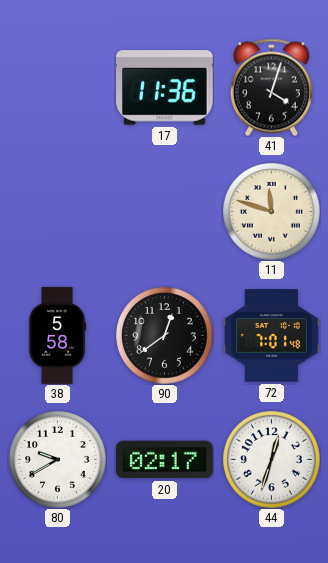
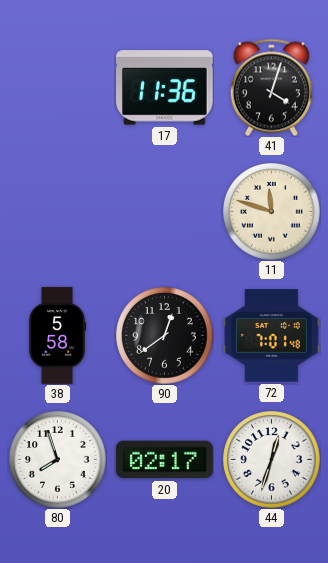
80: 9:40 -> 7:57
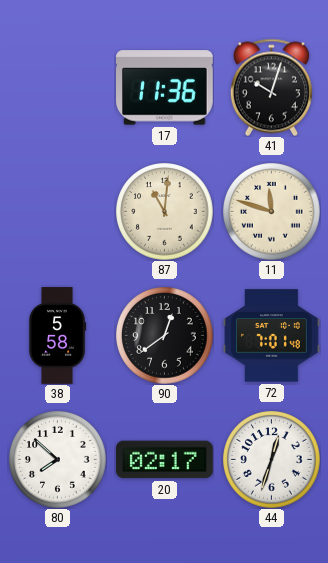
41: 4:03 -> 10:03
87: none -> 11:01
80: 7:57 -> 7:52
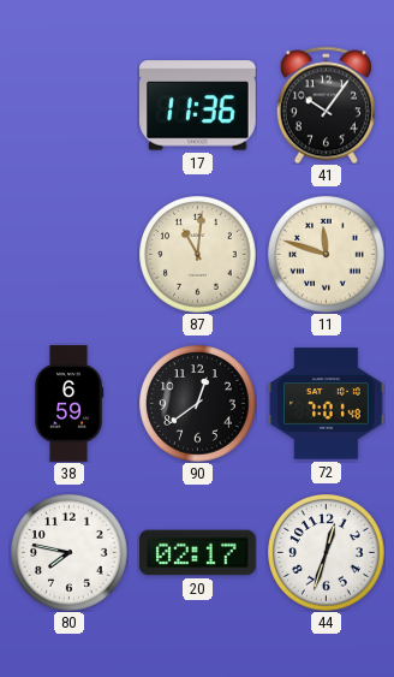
41: 10:03 -> 10:06
38: 5:58 -> 6:59
80: 7:52 -> 7:47
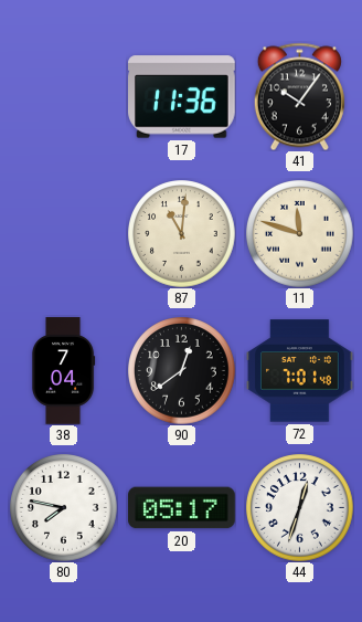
38: 6:59 -> 7:04
20: 02:17 -> 05:17
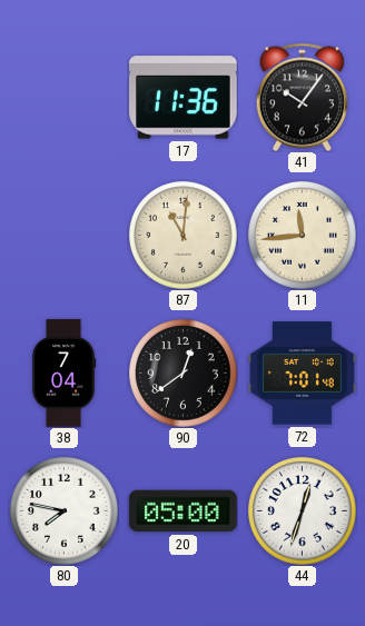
11: 11:48 -> 11:44
20: 05:17 -> 05:00
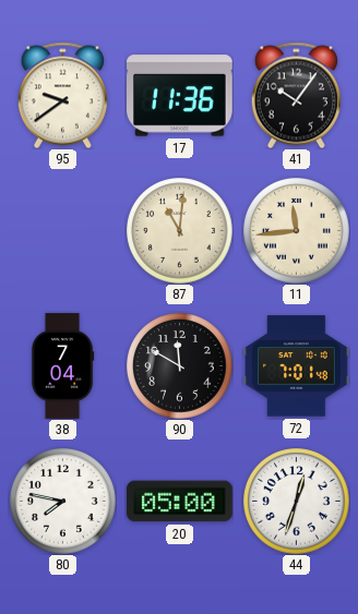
95: none -> 9:39
90: 12:39 -> 11:50
